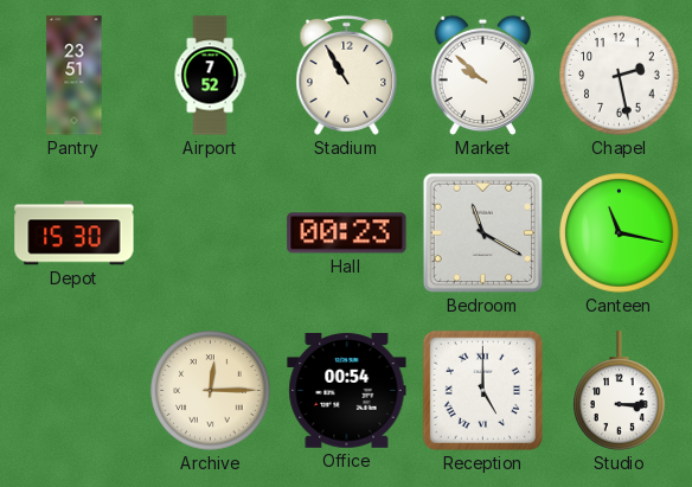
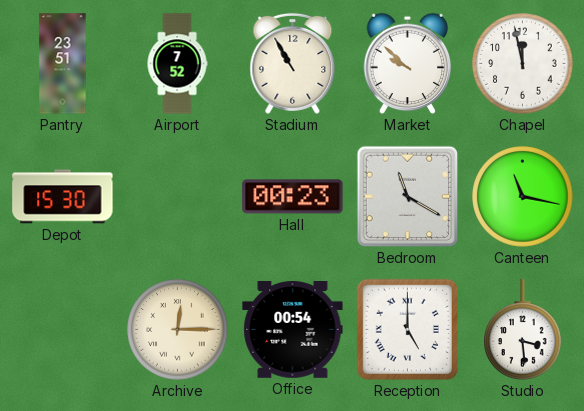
Chapel: 2:28 -> 11:58
Studio: 3:15 -> 3:29
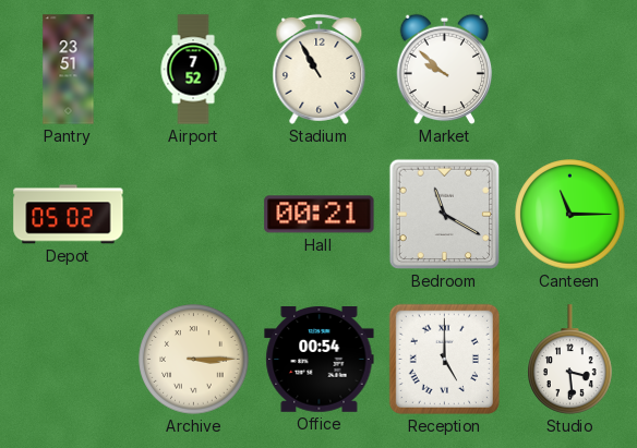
Chapel: 11:58 -> none
Depot: 15:30 -> 05:02
Hall: 00:23 -> 00:21
Canteen: 11:17 -> 11:15
Archive: 12:15 -> 3:15
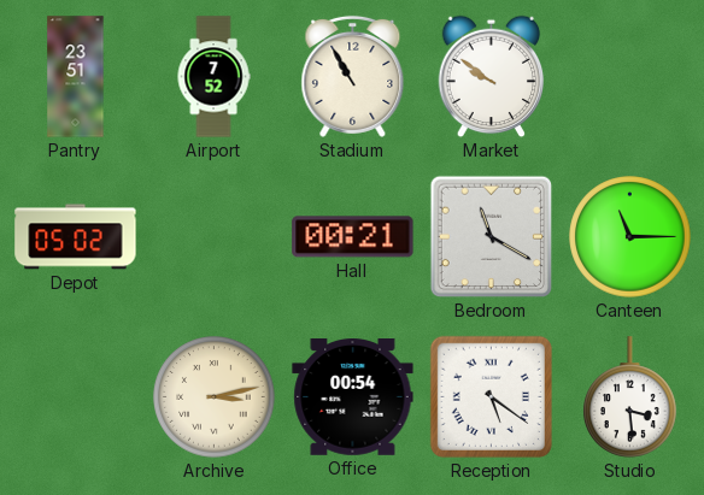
Market: 9:52 -> 9:51
Archive: 3:15 -> 3:13
Reception: 5:00 -> 5:21
